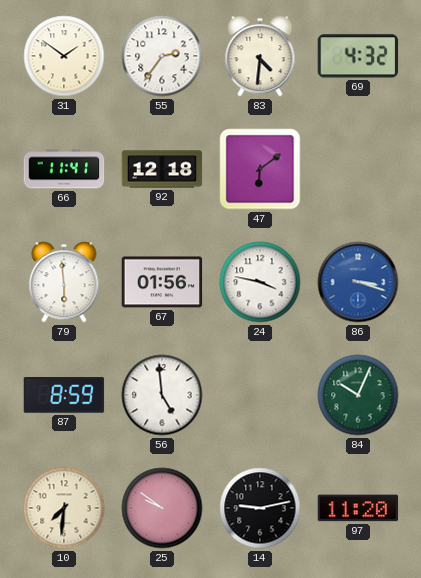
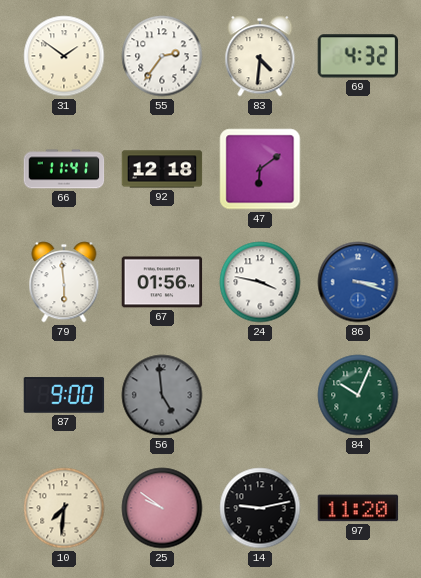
87: 8:59 -> 9:00
56 dial: white -> grey
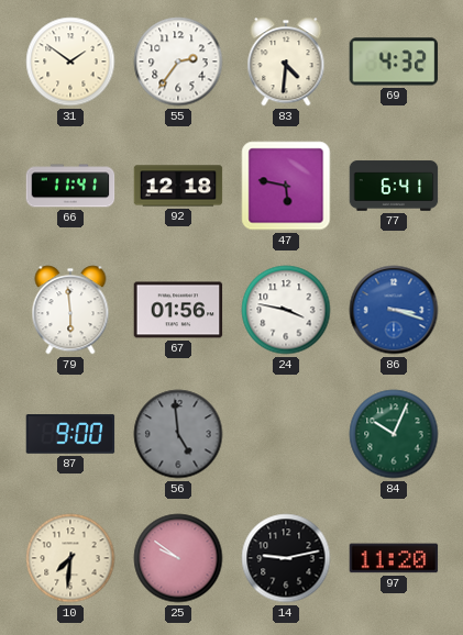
47: 6:09 -> 5:47
77: none -> 6:41
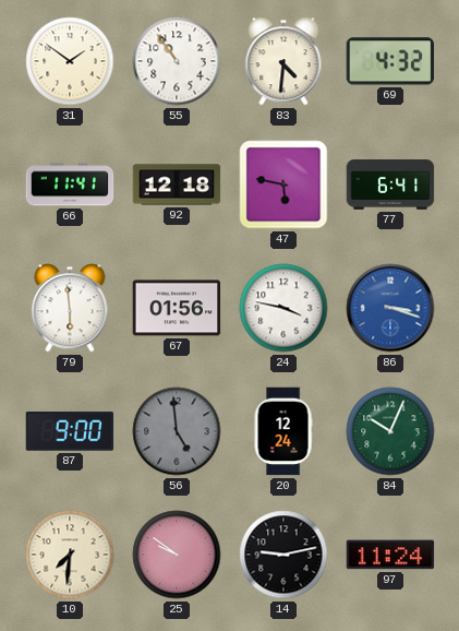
55: 2:36 -> 10:54
20: none -> 12:24
97: 11:20 -> 11:24
